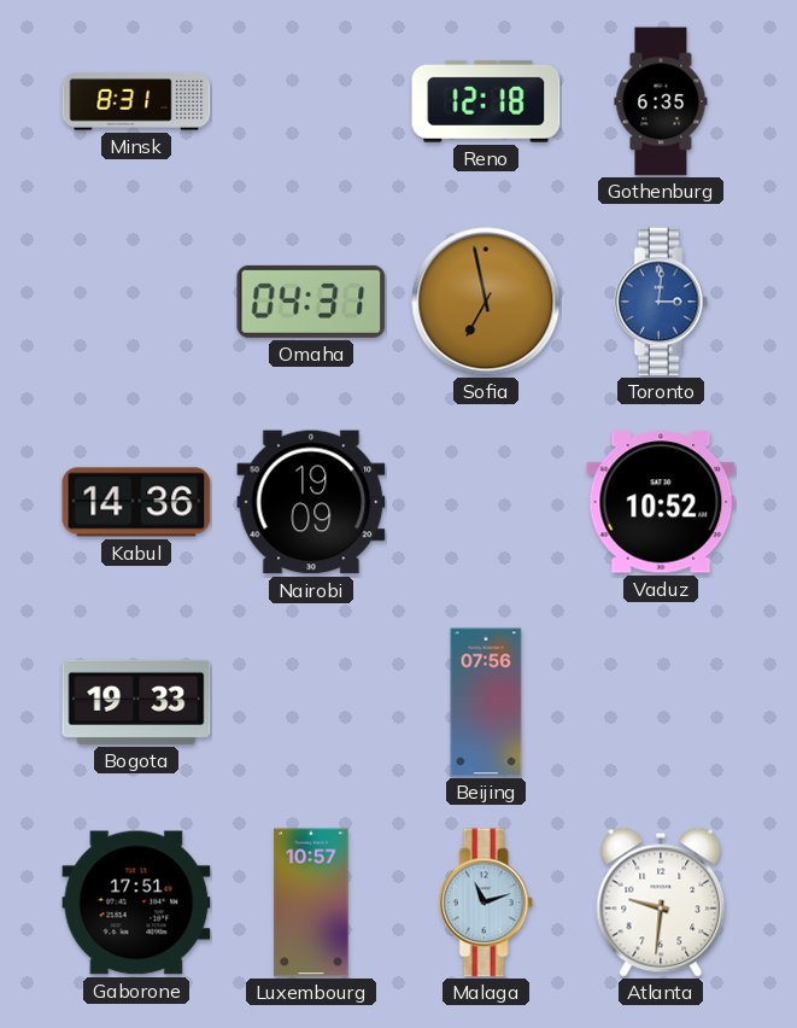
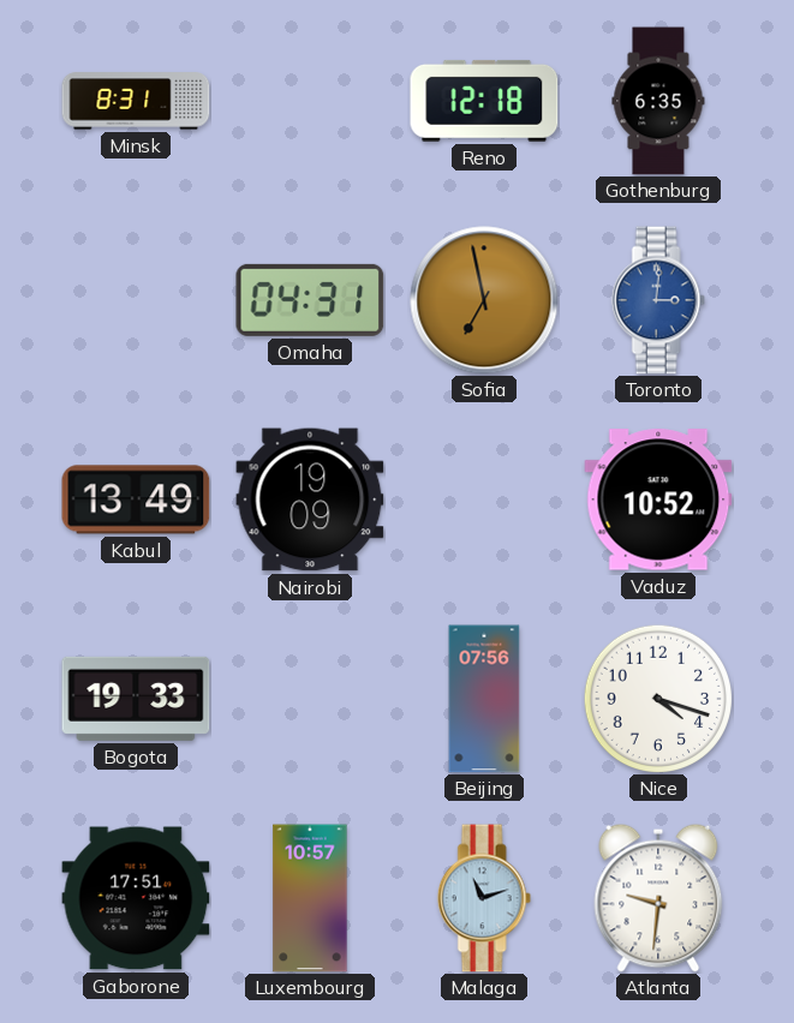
Kabul: 14:36 -> 13:49
Nice: none -> 4:18
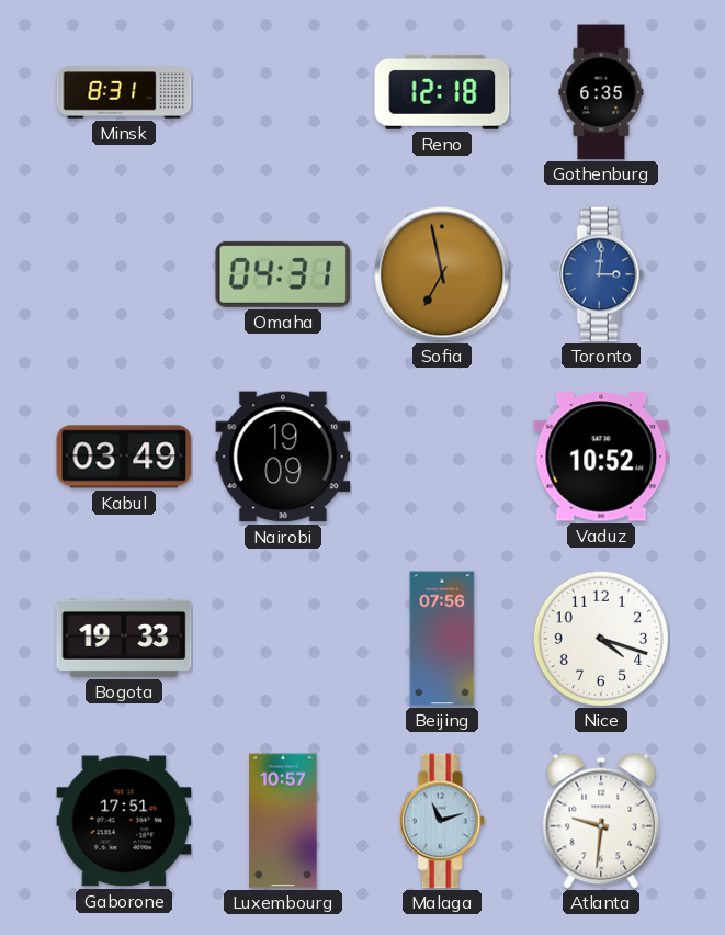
Kabul: 13:49 -> 03:49
